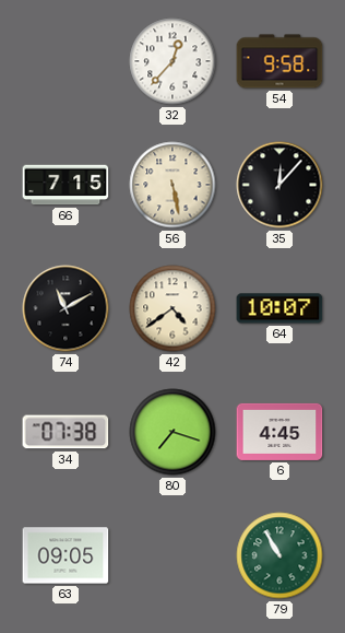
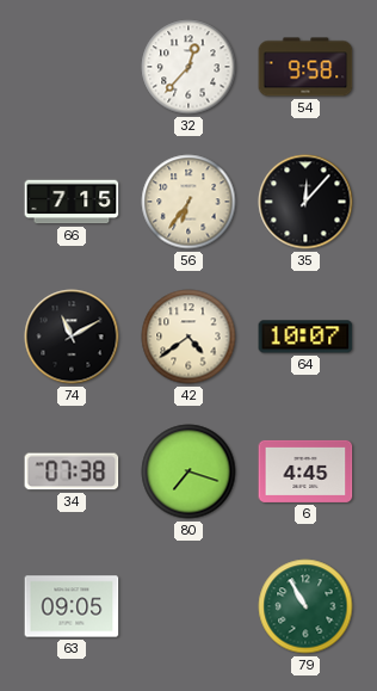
56: 5:28 -> 6:36
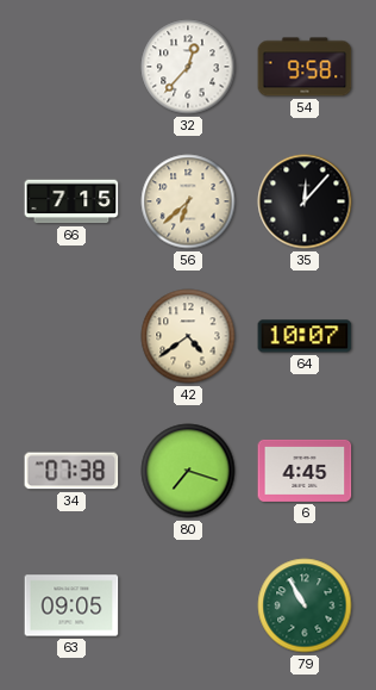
56: 6:36 -> 6:38
74: 11:10 -> none
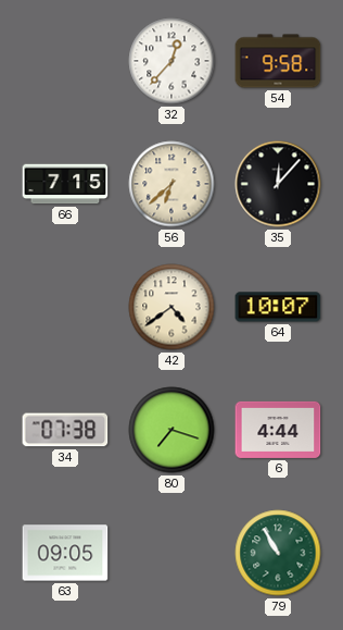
6: 4:45 -> 4:44
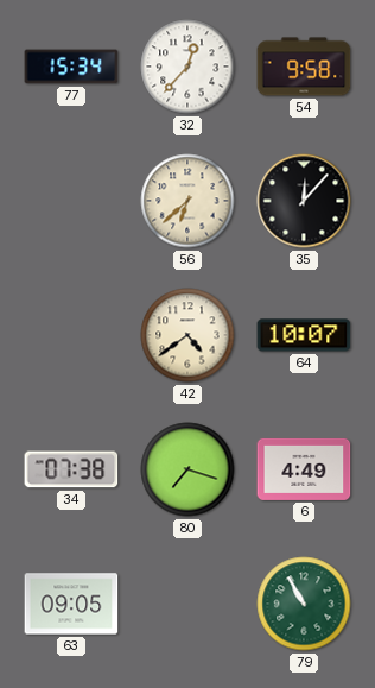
77: none -> 15:34
66: 7:15 -> none
6: 4:44 -> 4:49
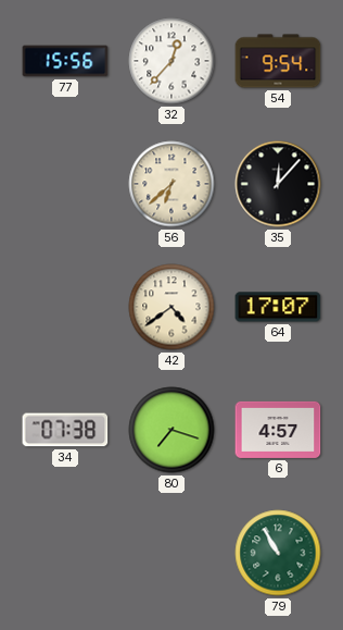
77: 15:34 -> 15:56
54: 9:58 -> 9:54
64: 10:07 -> 17:07
6: 4:49 -> 4:57
63: 09:05 -> none
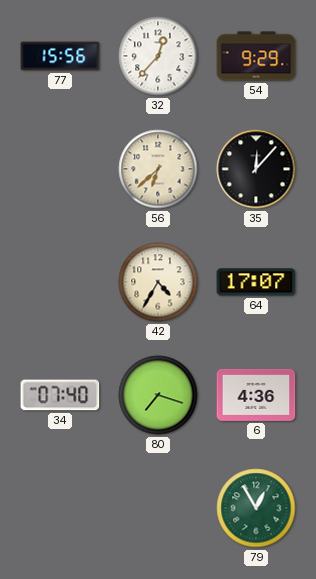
54: 9:54 -> 9:29
42: 4:39 -> 4:35
34: 07:38 -> 07:40
6: 4:57 -> 4:36
79: 10:55 -> 12:55
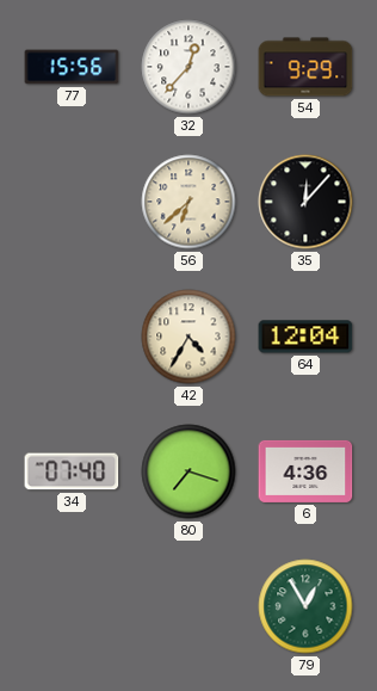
64: 17:07 -> 12:04
